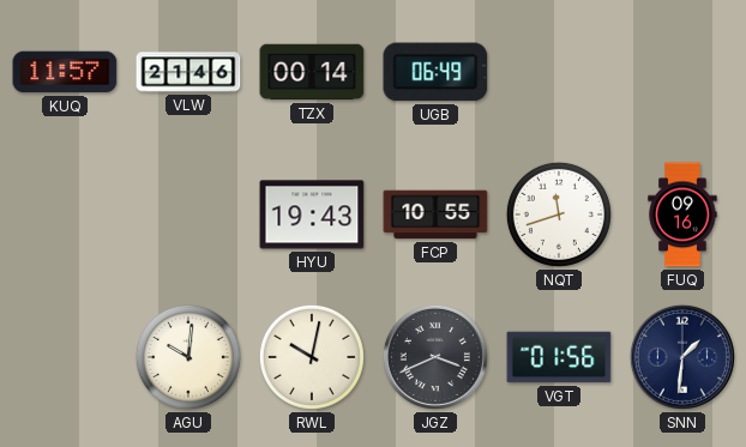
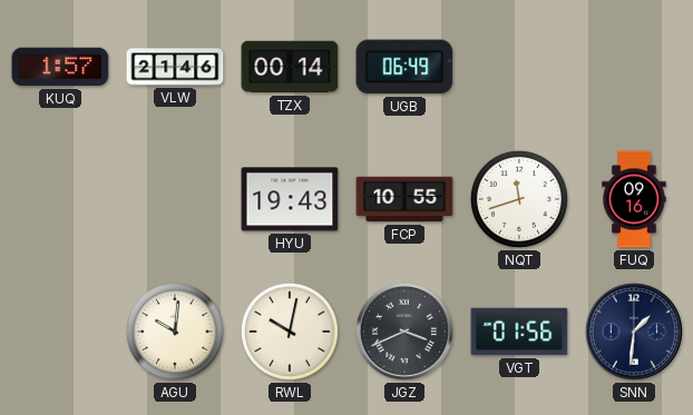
KUQ: 11:57 -> 1:57
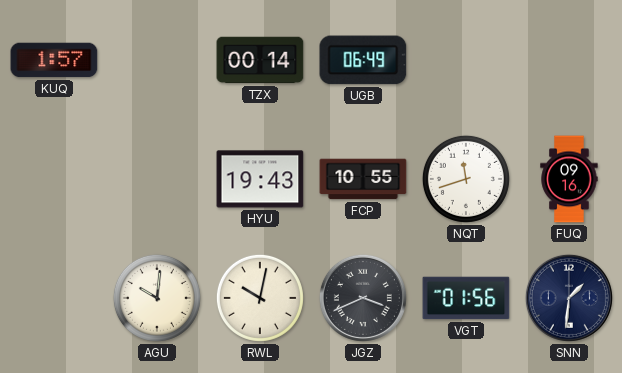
VLW: 21:46 -> none
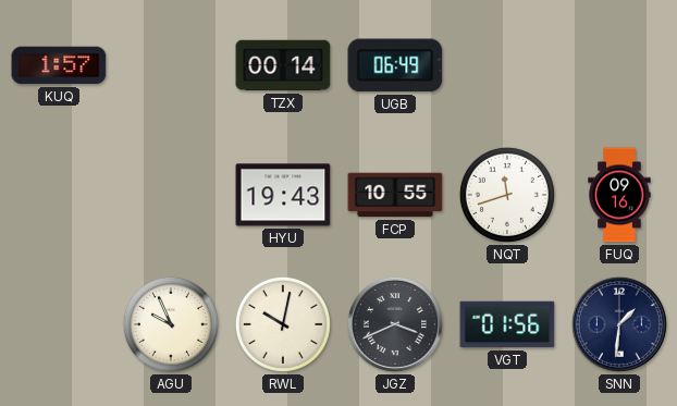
AGU: 10:01 -> 9:56
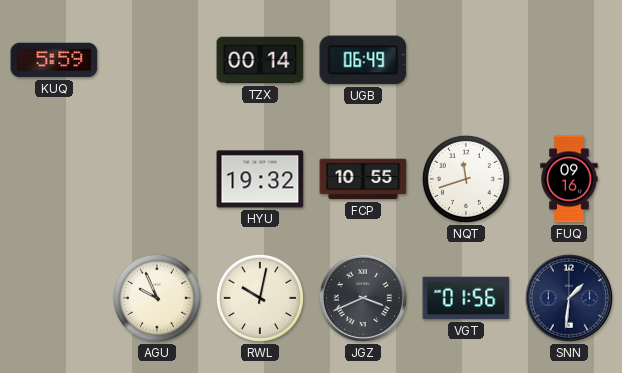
KUQ: 1:57 -> 5:59
HYU: 19:43 -> 19:32
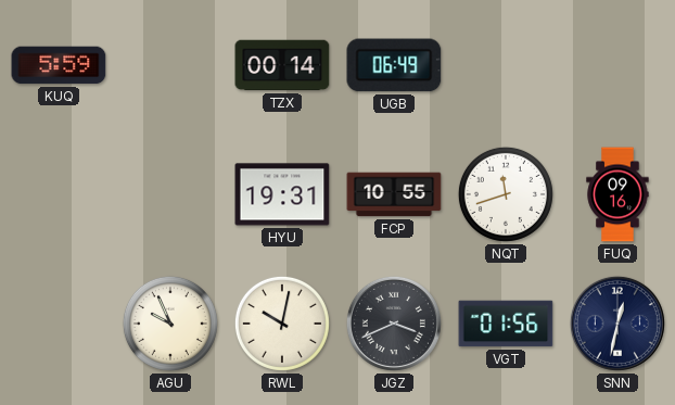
HYU: 19:32 -> 19:31
SNN: 1:31 -> 12:32
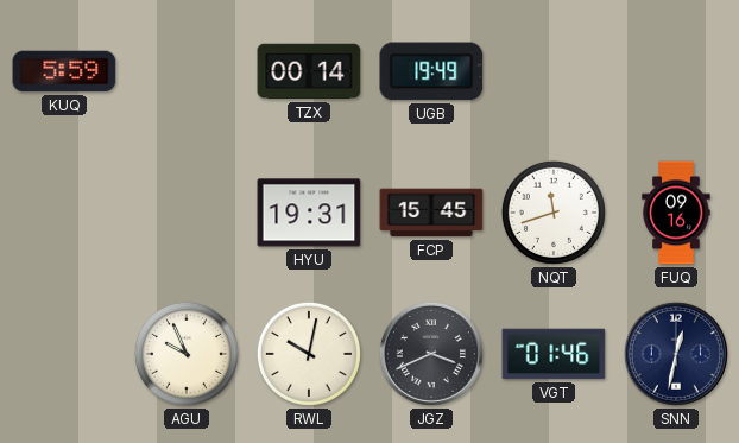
UGB: 06:49 -> 19:49
FCP: 10:55 -> 15:45
VGT: 01:56 -> 01:46
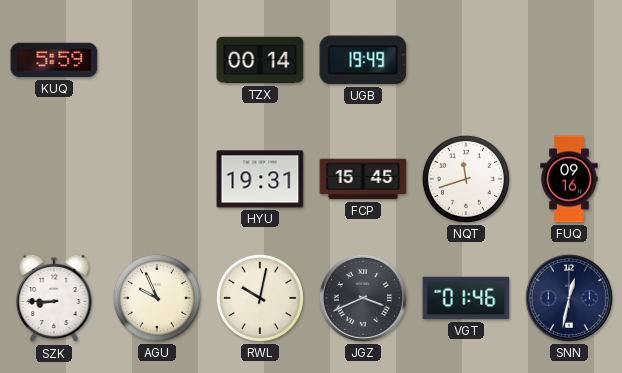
SZK: none -> 8:45
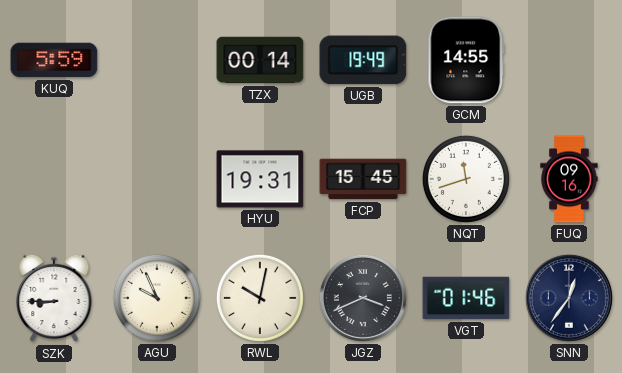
GCM: none -> 14:55
SNN: 12:32 -> 12:36
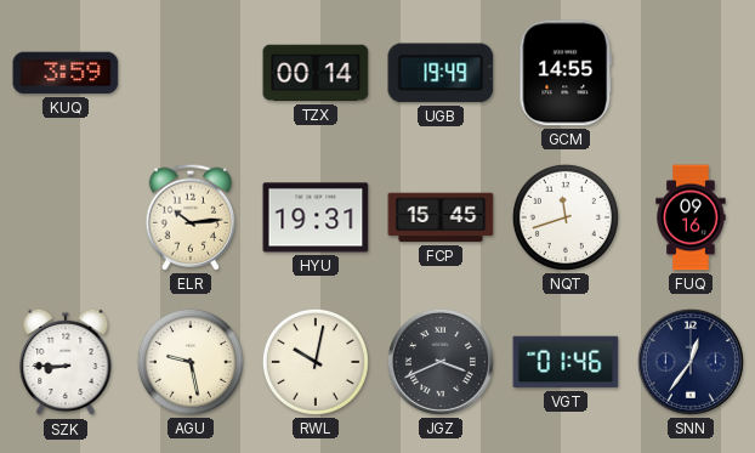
KUQ: 5:59 -> 3:59
ELR: none -> 10:14
AGU: 9:56 -> 9:28
